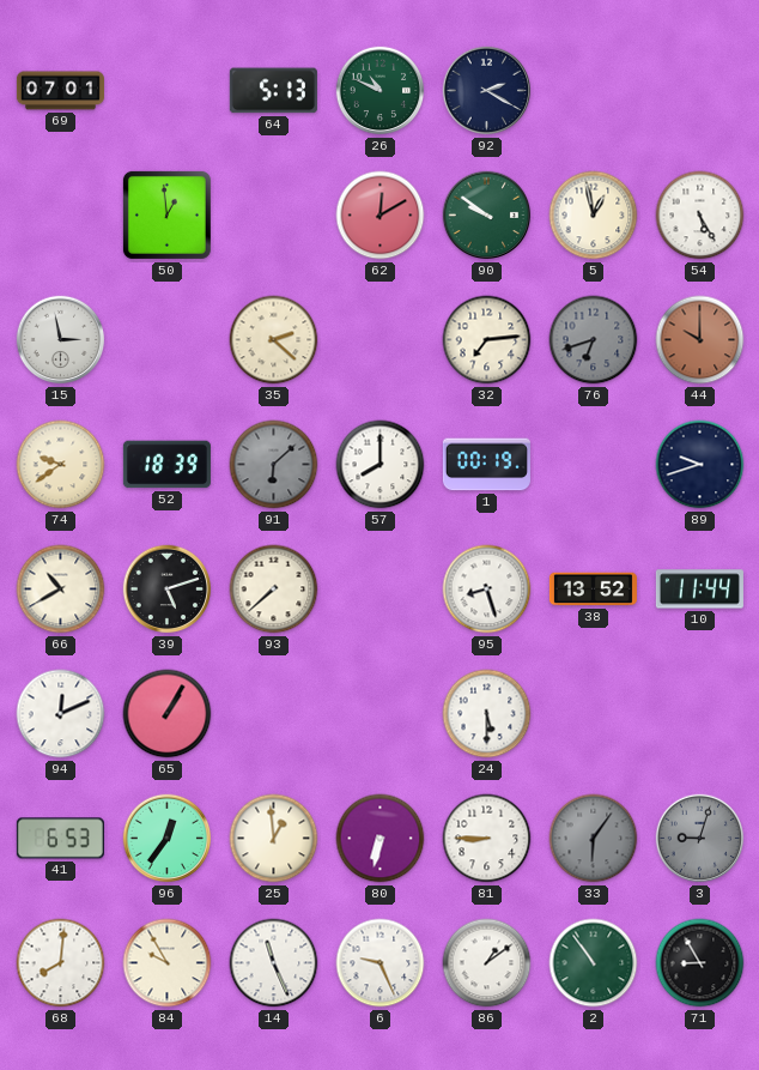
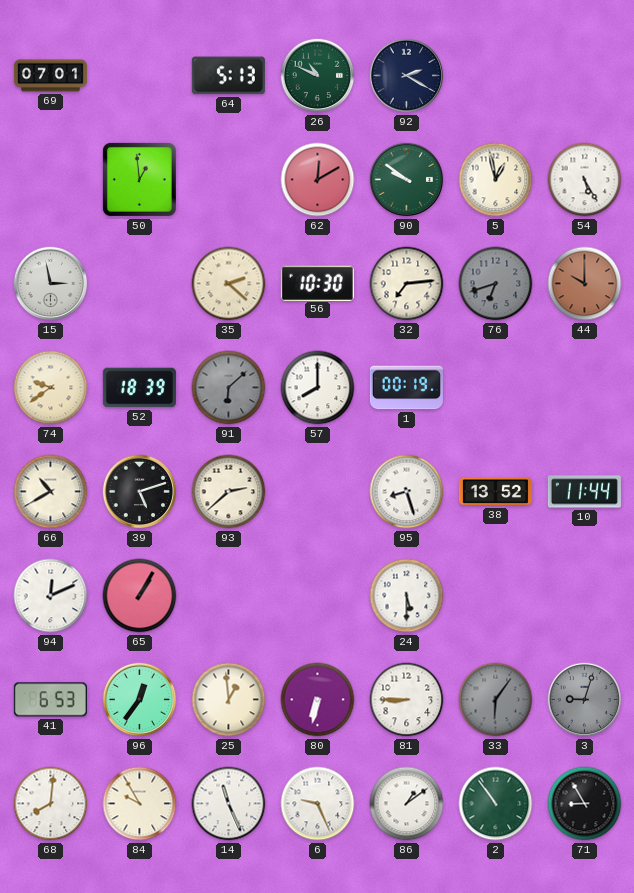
56: none -> 10:30
89: 9:42 -> none
93: 7:38 -> 2:38
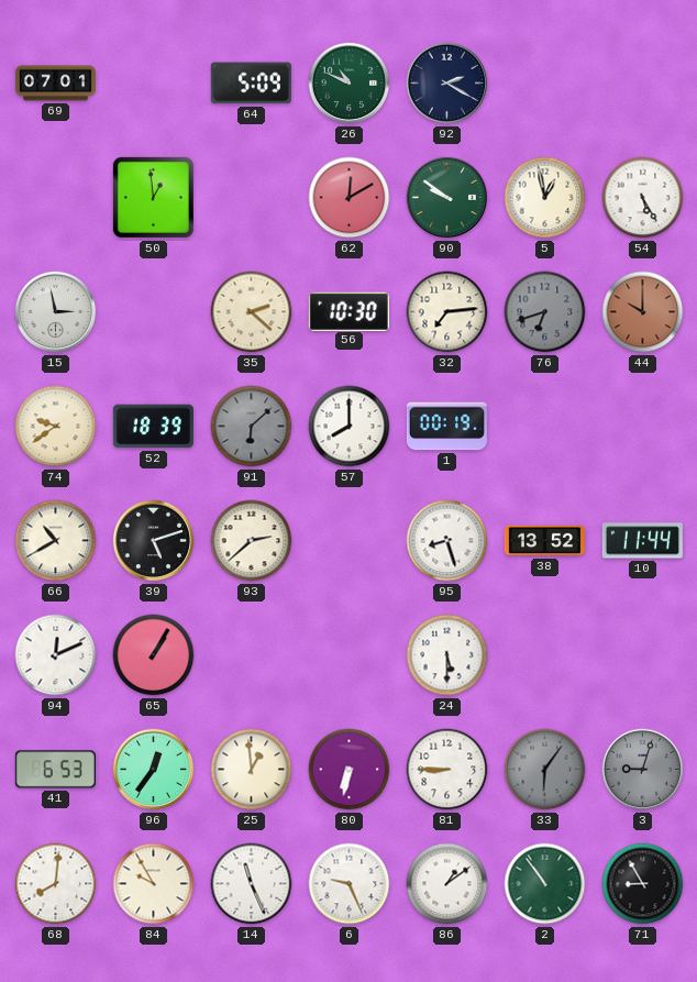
64: 5:13 -> 5:09
